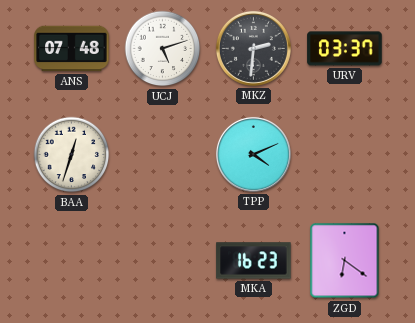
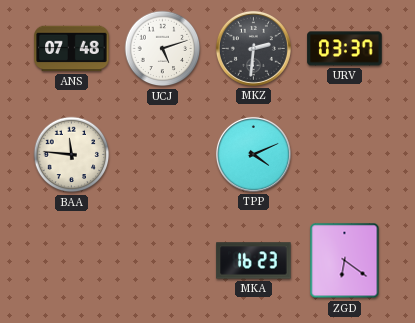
BAA: 12:33 -> 11:46
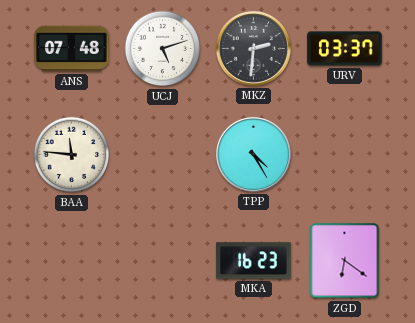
TPP: 4:11 -> 4:25
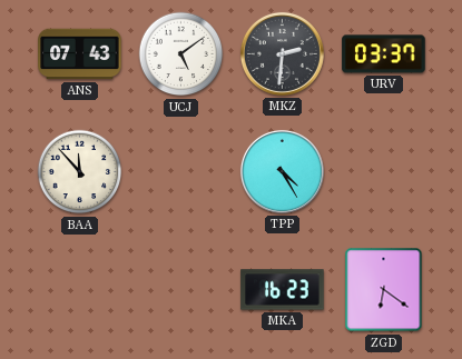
ANS: 07:48 -> 07:43
UCJ: 5:12 -> 5:09
BAA: 11:46 -> 11:53
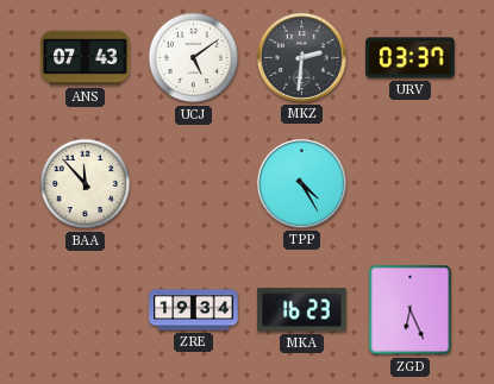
ZRE: none -> 19:34
ZGD: 6:21 -> 6:26
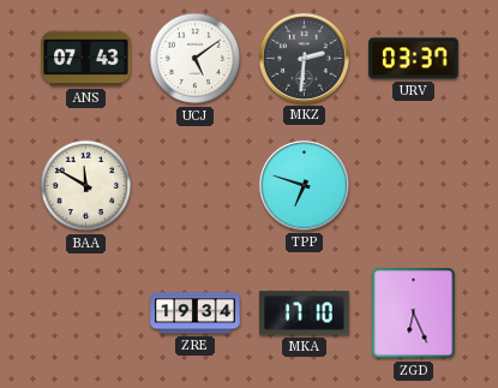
BAA: 11:53 -> 11:50
TPP: 4:25 -> 6:48
MKA: 16:23 -> 17:10
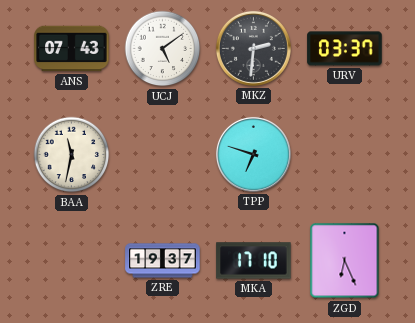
BAA: 11:50 -> 11:32
ZRE: 19:34 -> 19:37
